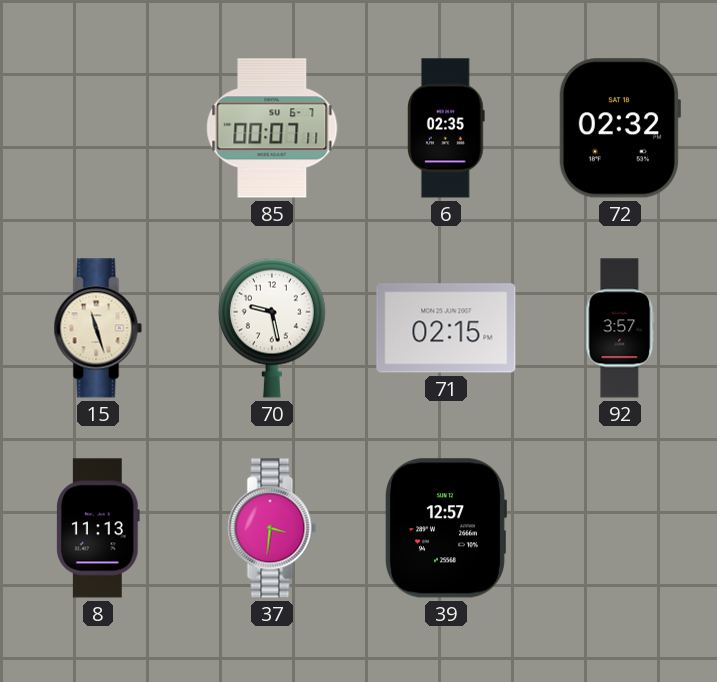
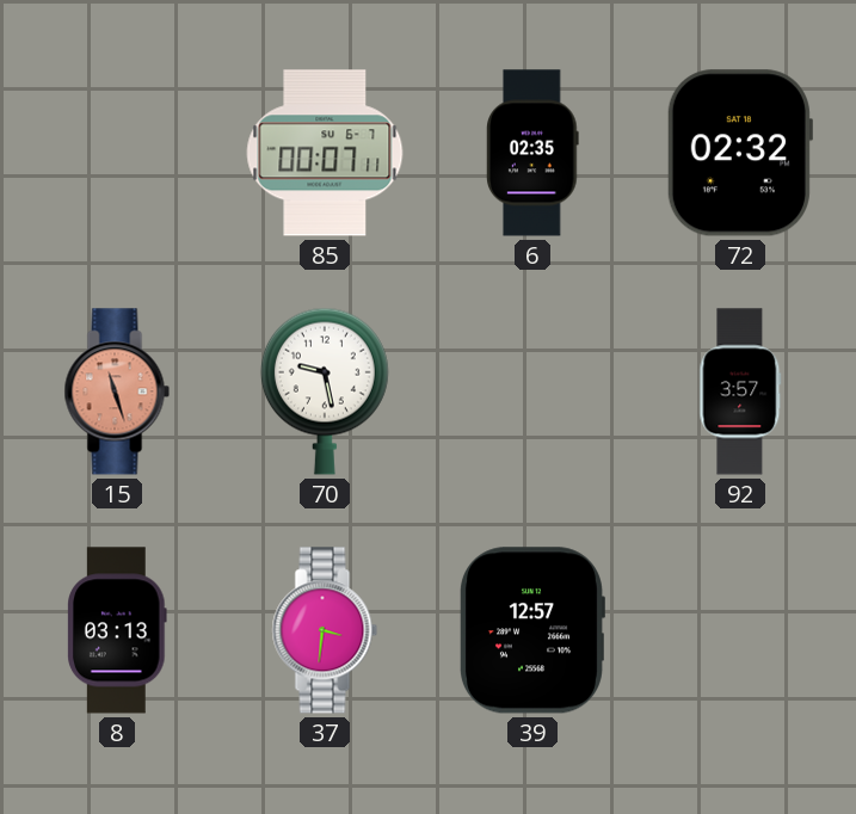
15 dial: cream -> salmon
71: 02:15 -> none
8: 11:13 -> 03:13
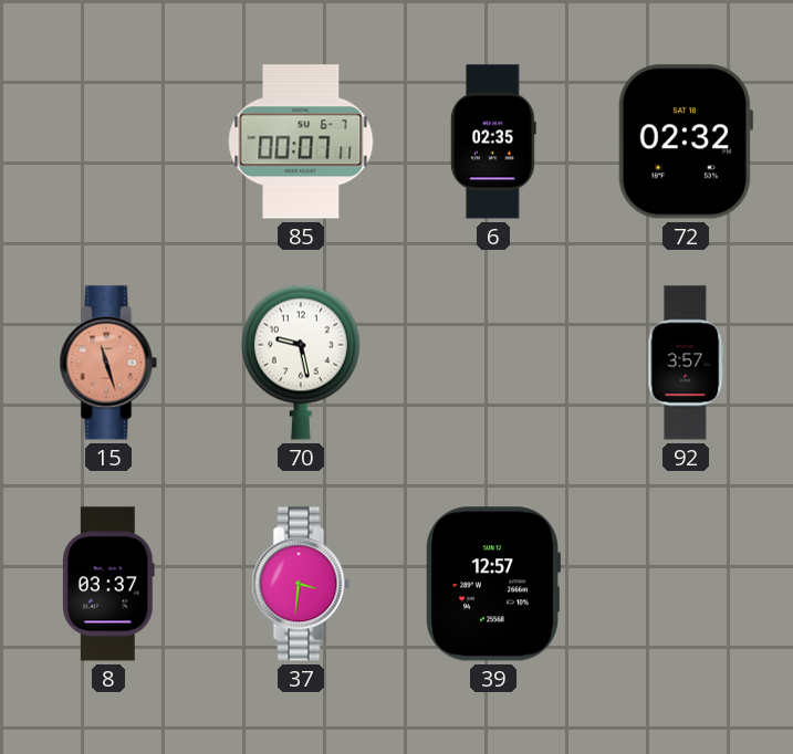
8: 03:13 -> 03:37
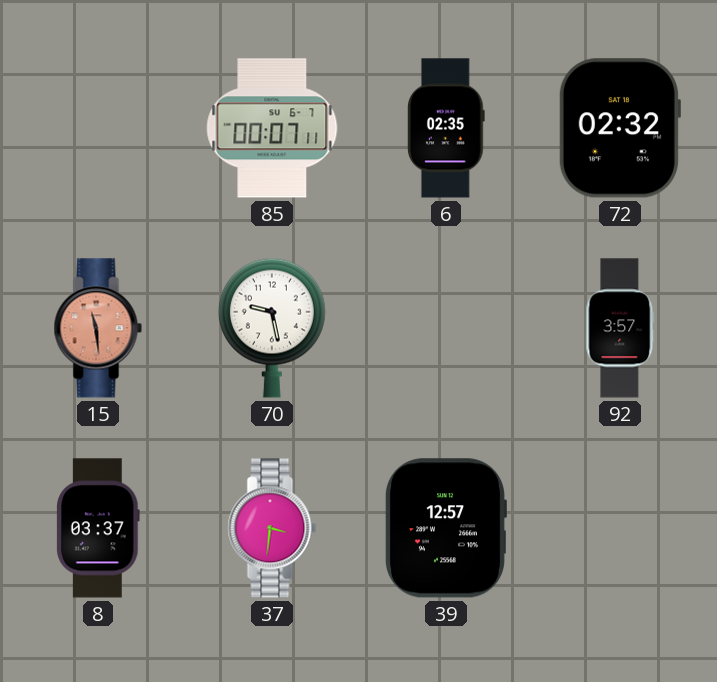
15: 11:27 -> 11:29
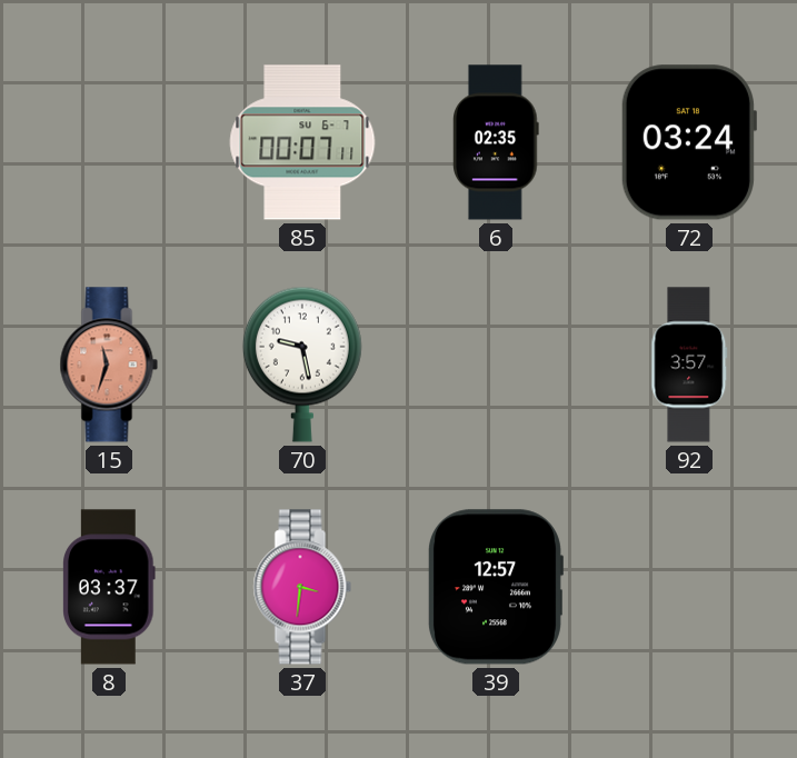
72: 02:32 -> 03:24
15: 11:29 -> 11:33
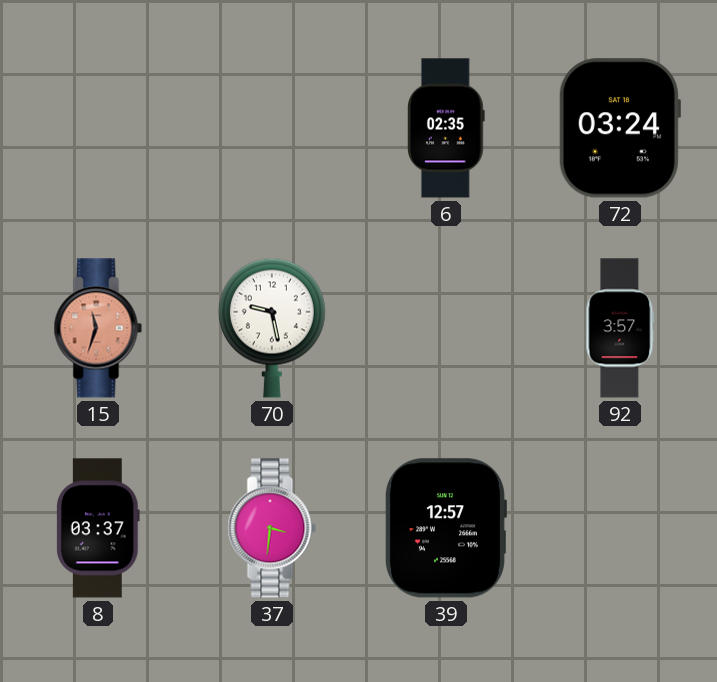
85: 00:07 -> none
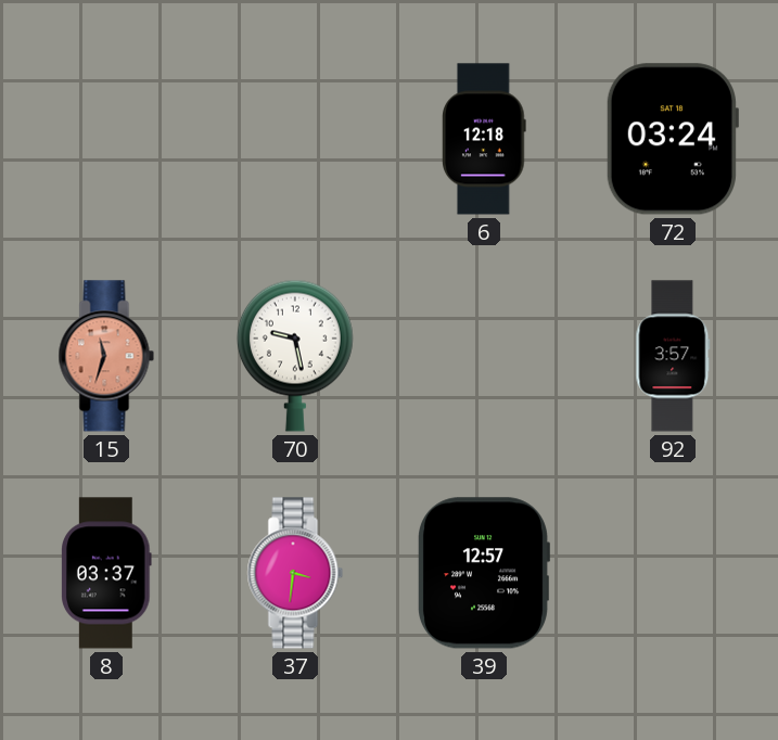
6: 02:35 -> 12:18
